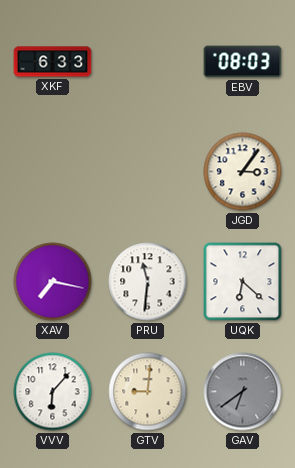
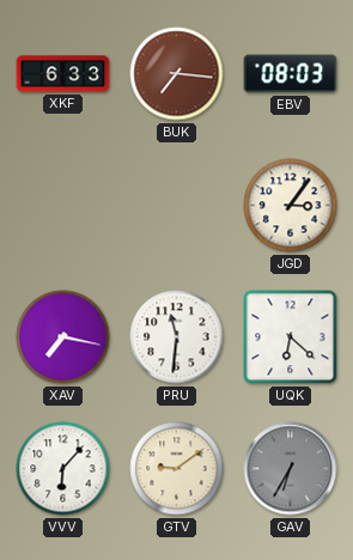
BUK: none -> 7:16
GTV: 9:01 -> 9:09
GAV: 6:39 -> 6:35
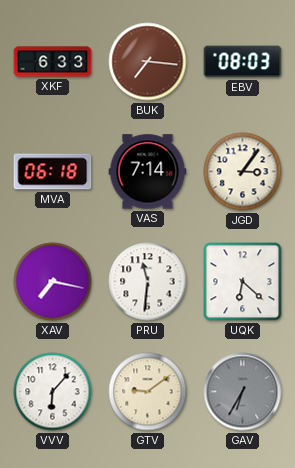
MVA: none -> 06:18
VAS: none -> 7:14
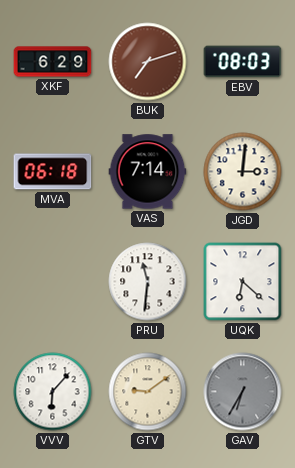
XKF: 6:33 -> 6:29
BUK: 7:16 -> 7:12
JGD: 3:06 -> 3:01
XAV: 7:17 -> none
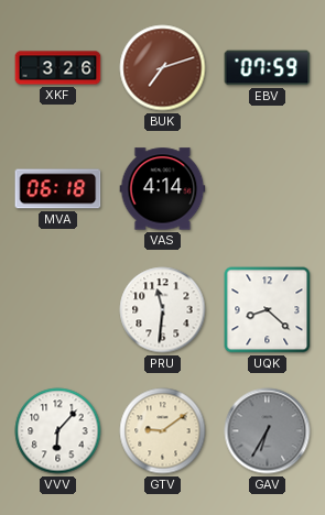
XKF: 6:29 -> 3:26
EBV: 08:03 -> 07:59
VAS: 7:14 -> 4:14
JGD: 3:01 -> none
UQK: 6:22 -> 8:22
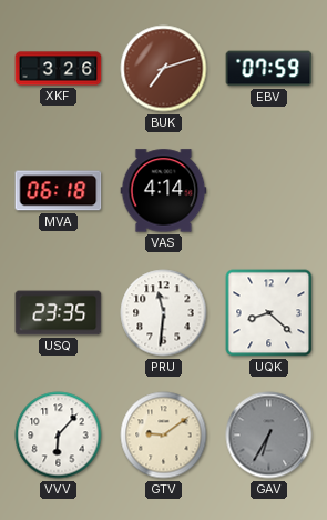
USQ: none -> 23:35
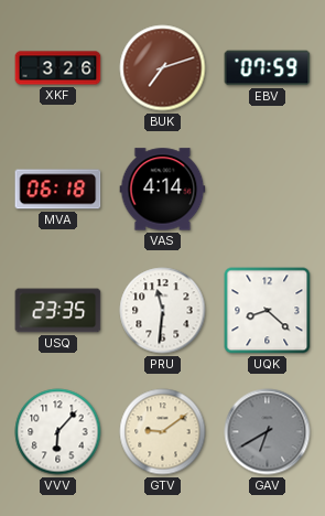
GAV: 6:35 -> 6:40
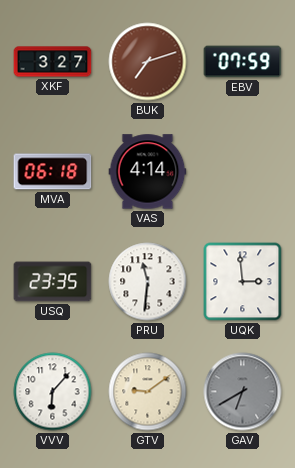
XKF: 3:26 -> 3:27
UQK: 8:22 -> 2:59
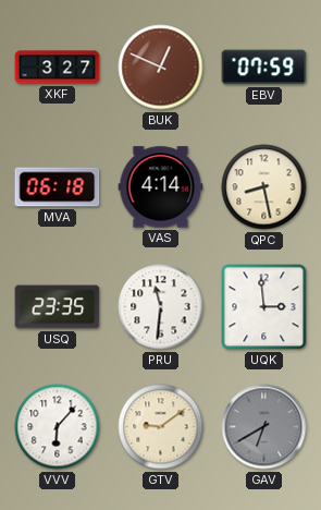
BUK: 7:12 -> 12:49
QPC: none -> 8:28
